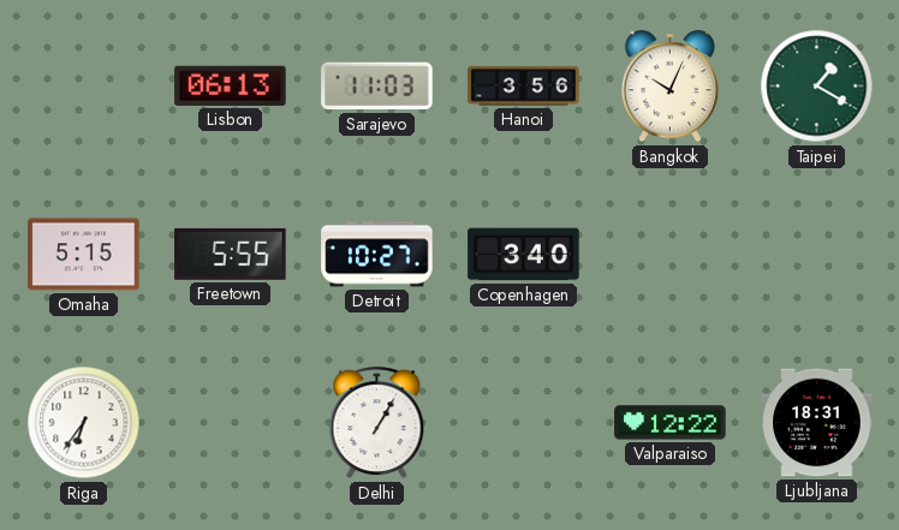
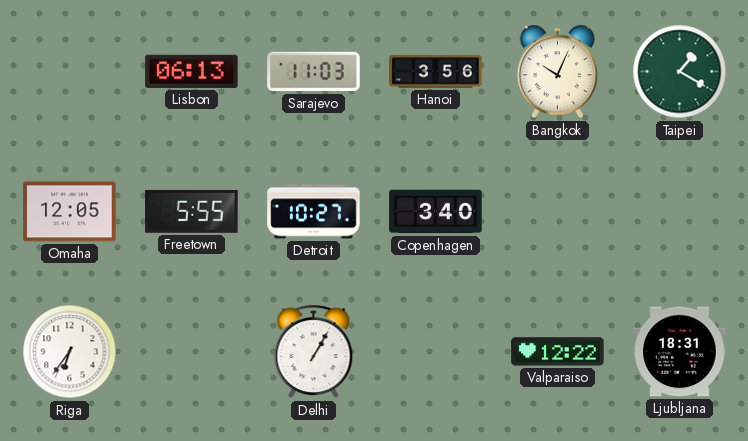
Omaha: 5:15 -> 12:05
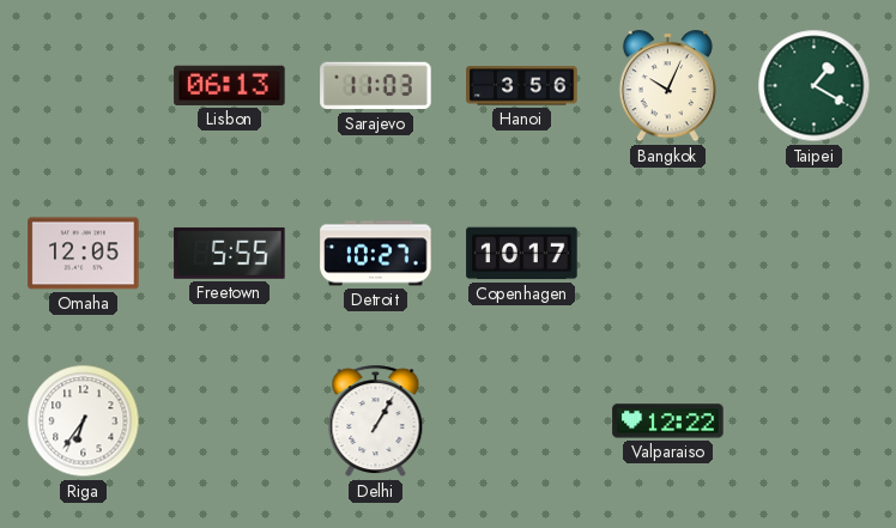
Copenhagen: 3:40 -> 10:17
Ljubljana: 18:31 -> none
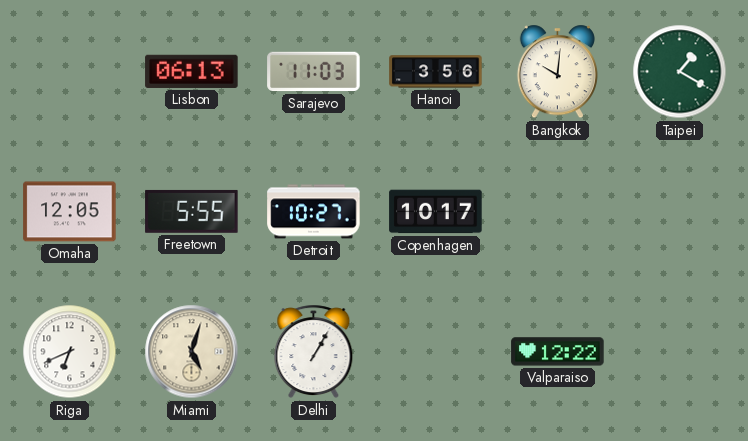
Bangkok: 10:04 -> 10:01
Riga: 6:36 -> 6:41
Miami: none -> 5:03
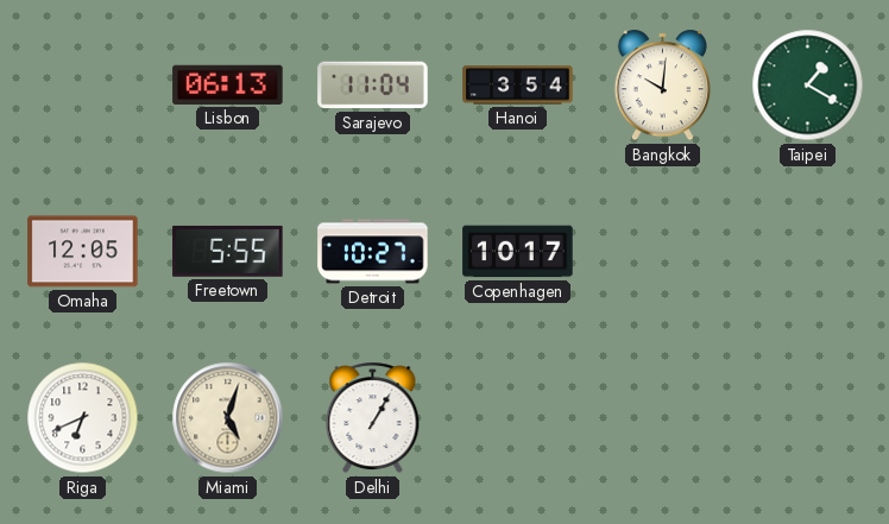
Sarajevo: 11:03 -> 11:04
Hanoi: 3:56 -> 3:54
Valparaiso: 12:22 -> none
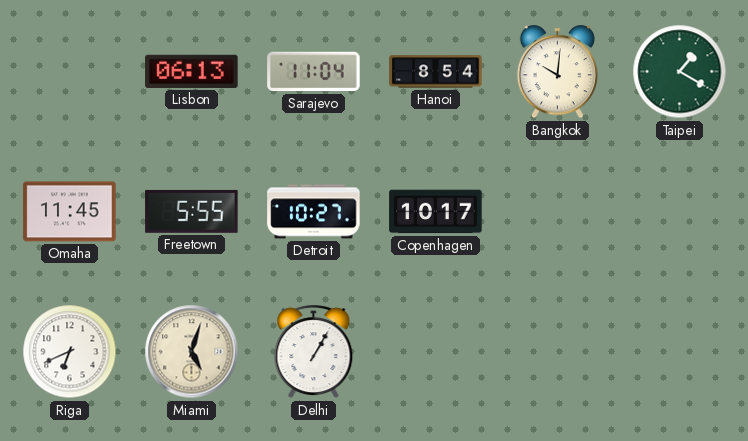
Hanoi: 3:54 -> 8:54
Omaha: 12:05 -> 11:45
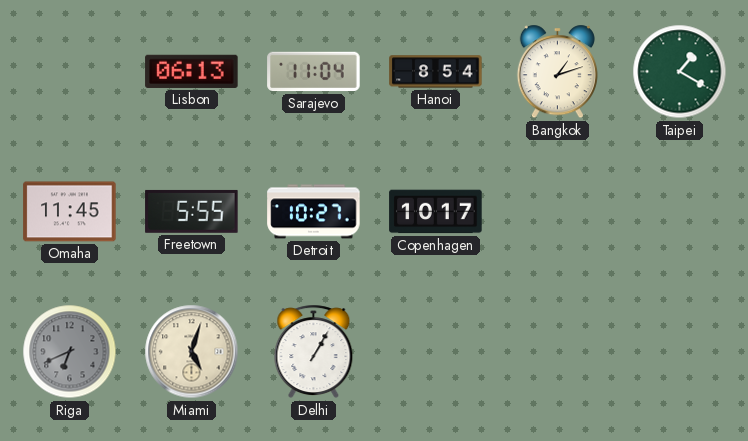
Bangkok: 10:01 -> 1:12
Riga dial: white -> grey
